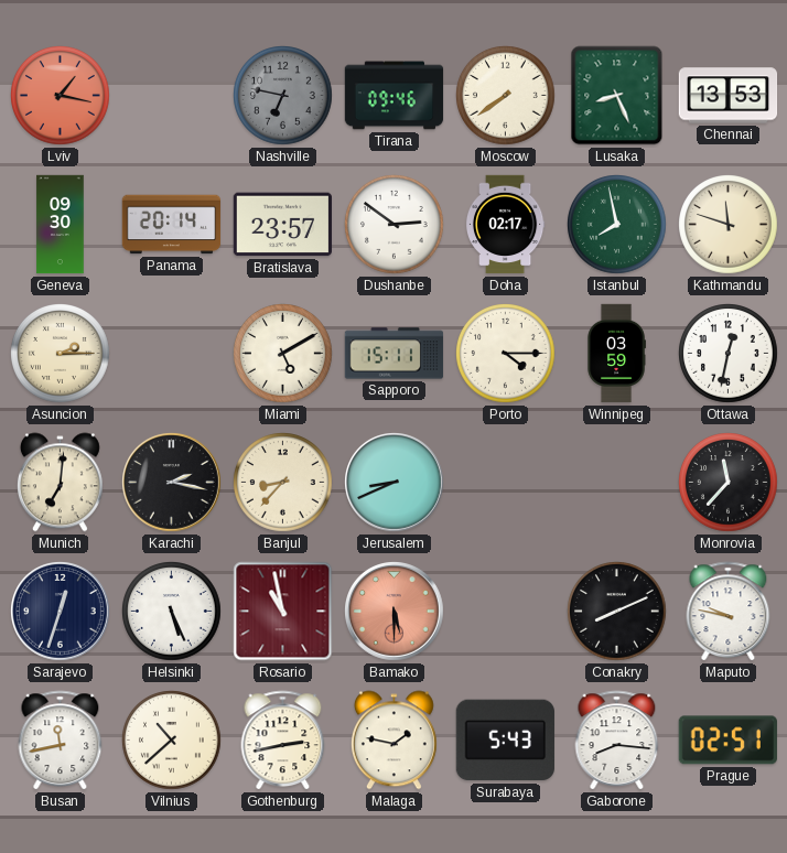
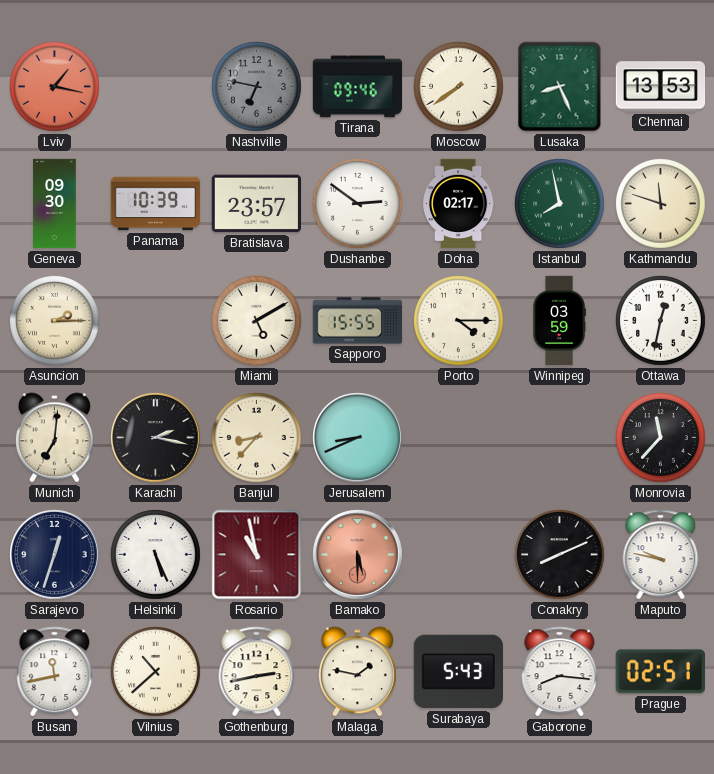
Panama: 20:14 -> 10:39
Sapporo: 15:11 -> 15:55
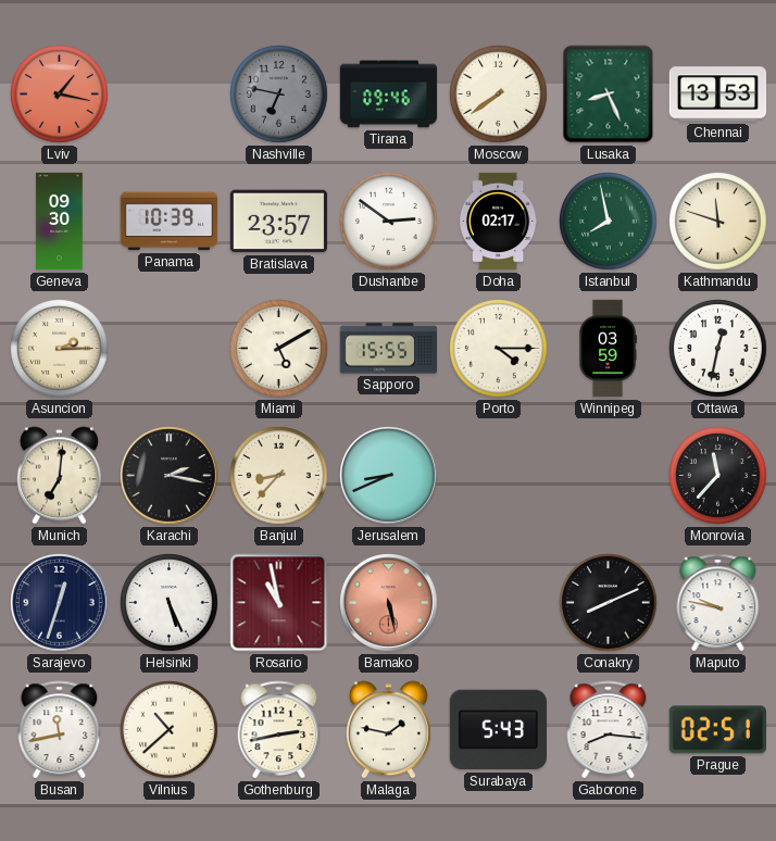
Bamako: 5:30 -> 5:28
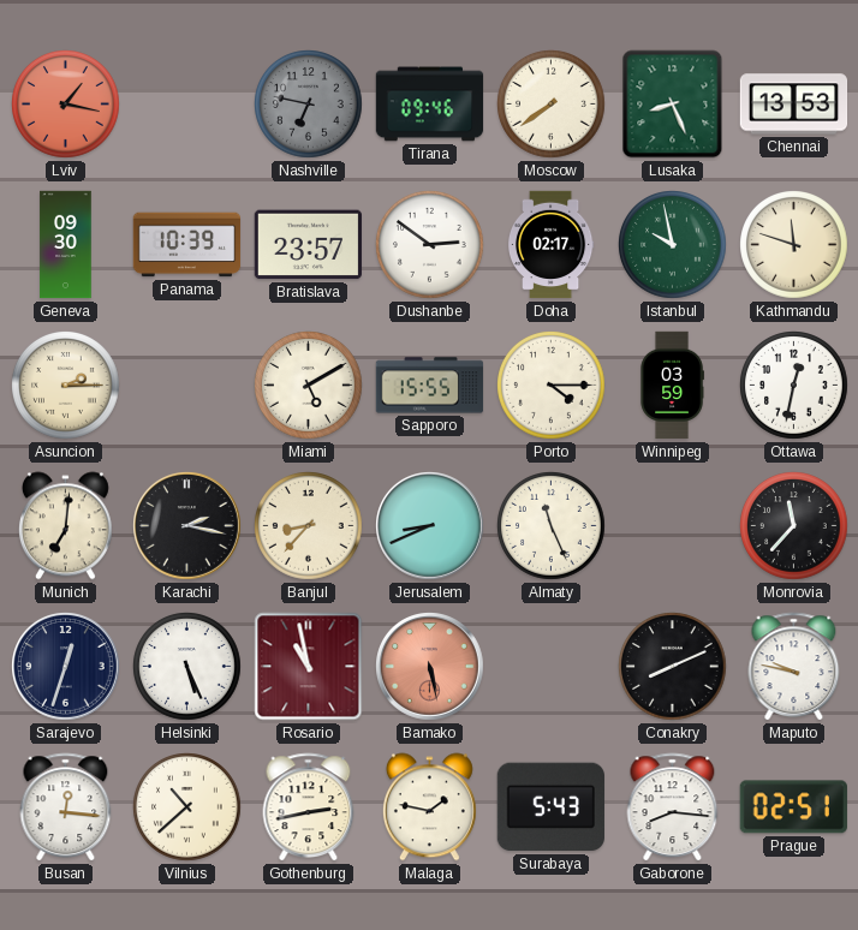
Istanbul: 7:58 -> 9:58
Almaty: none -> 11:26
Busan: 11:43 -> 12:16
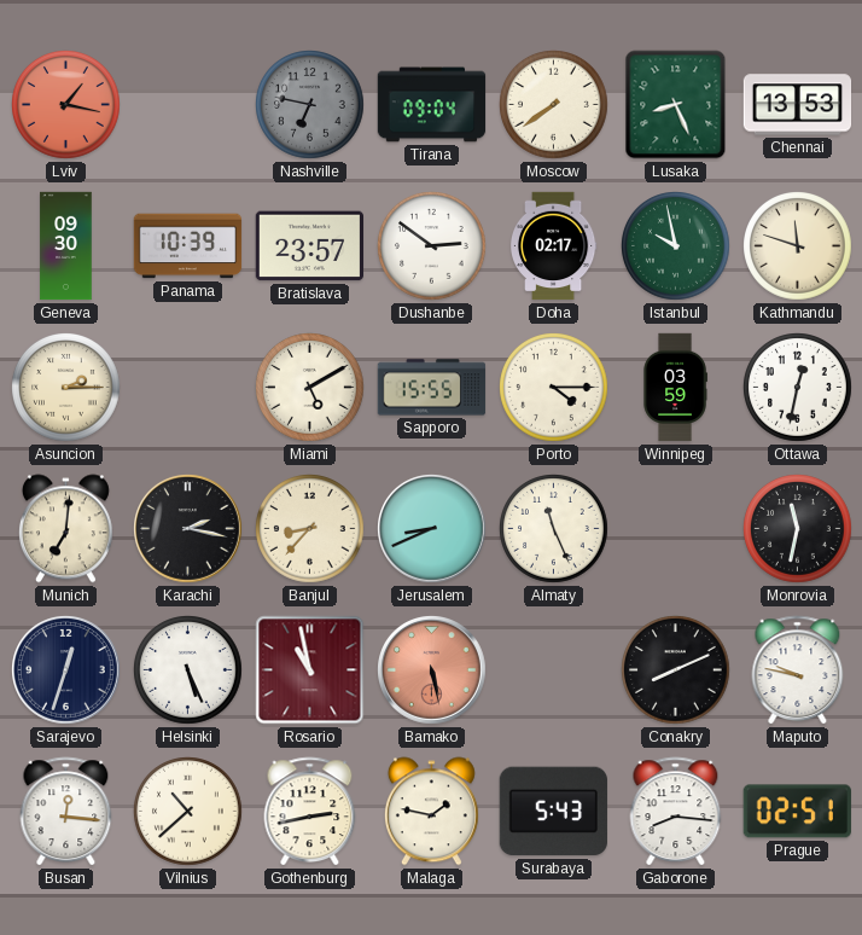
Tirana: 09:46 -> 09:04
Monrovia: 11:37 -> 11:32
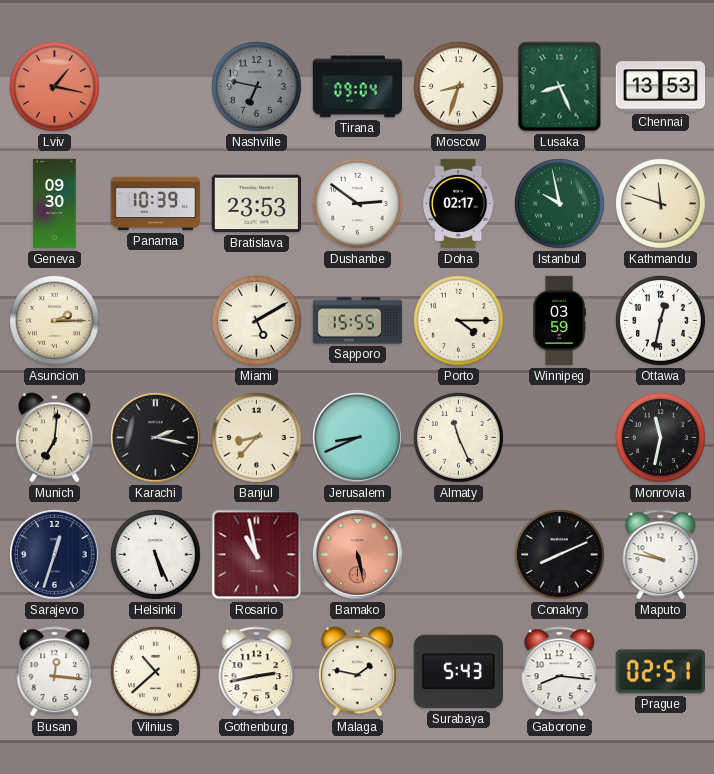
Moscow: 7:39 -> 8:33
Bratislava: 23:57 -> 23:53
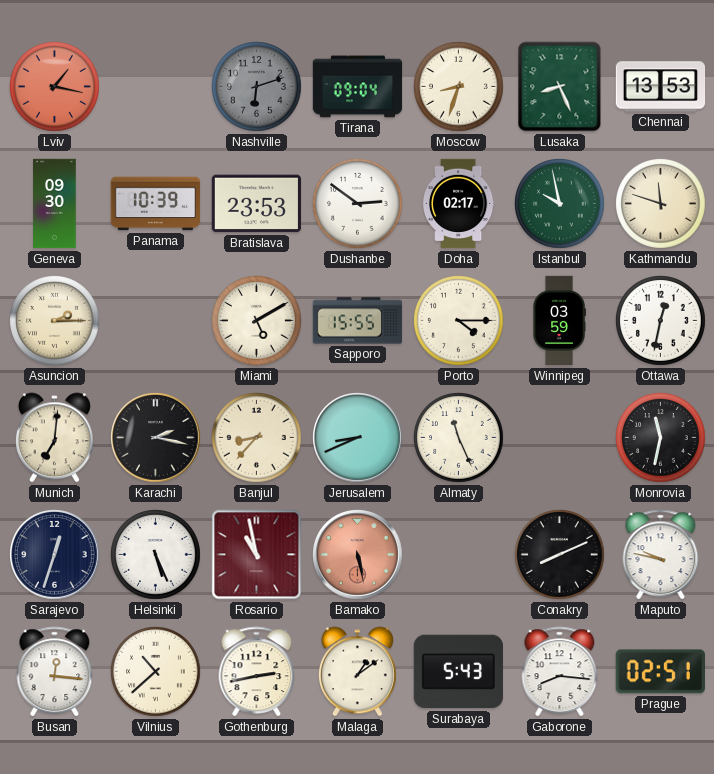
Nashville: 6:47 -> 6:12
Malaga: 1:47 -> 1:09
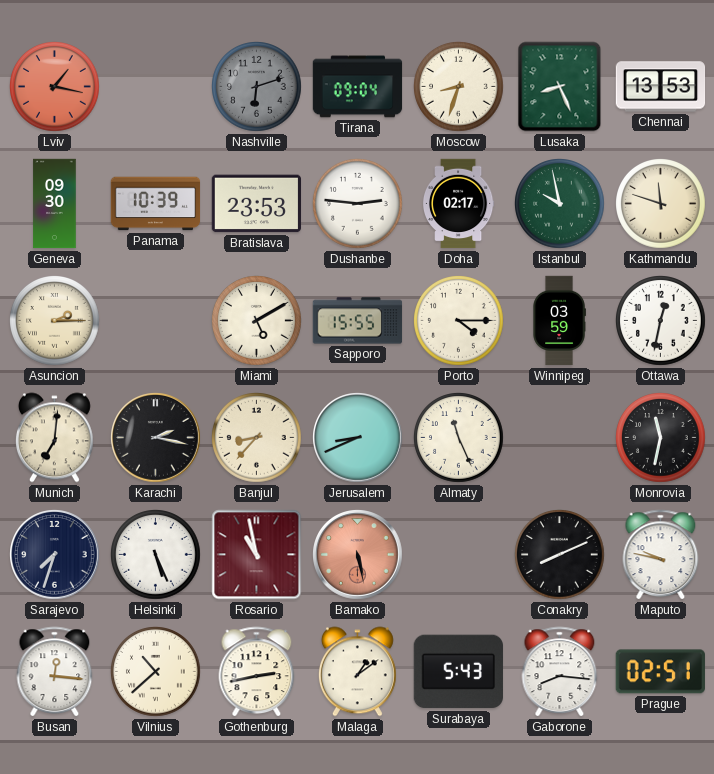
Dushanbe: 2:51 -> 2:46
Sarajevo: 12:33 -> 7:33
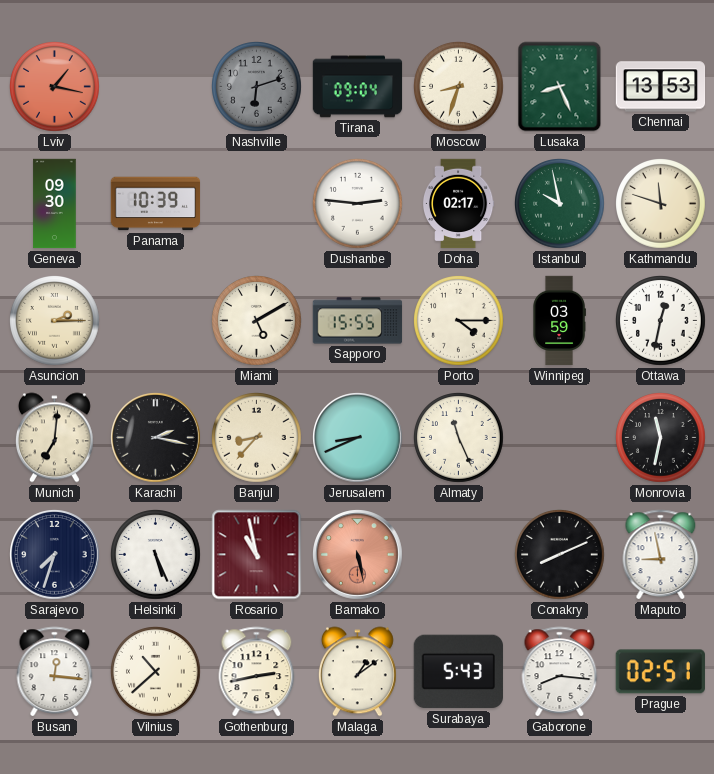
Bratislava: 23:53 -> none
Maputo: 9:47 -> 8:58
